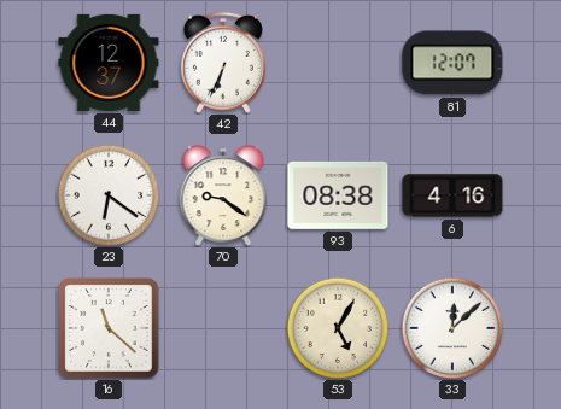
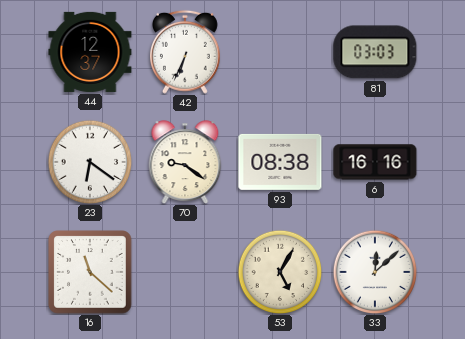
81: 12:07 -> 03:03
6: 4:16 -> 16:16
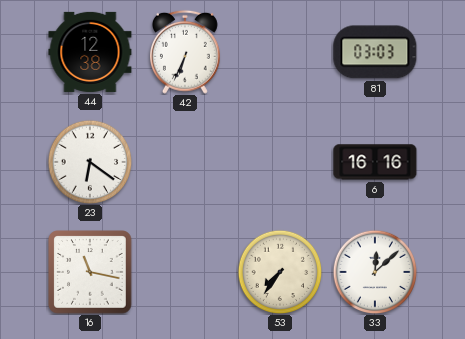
44: 12:37 -> 12:38
70: 9:21 -> none
93: 08:38 -> none
16: 11:22 -> 11:17
53: 5:05 -> 7:36
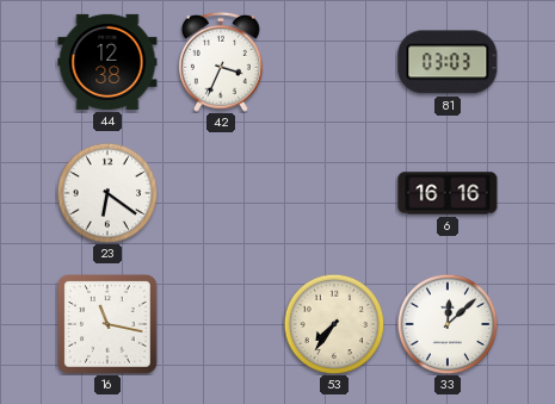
42: 6:34 -> 3:34
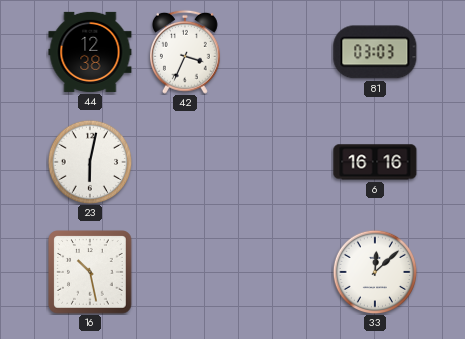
23: 6:21 -> 6:02
16: 11:17 -> 10:28
53: 7:36 -> none
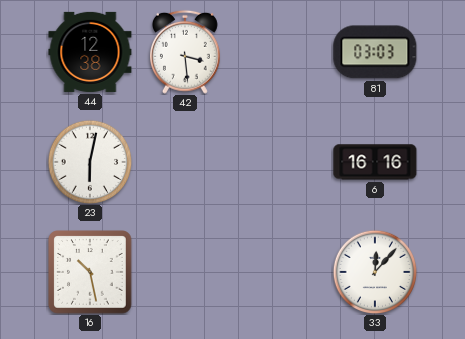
42: 3:34 -> 3:29
33: 12:08 -> 12:07
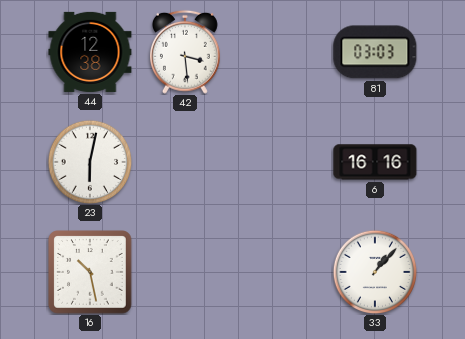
33: 12:07 -> 1:07
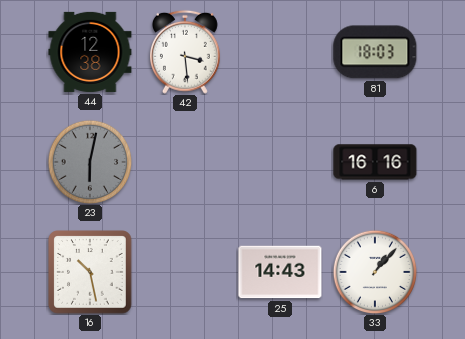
81: 03:03 -> 18:03
23 dial: white -> grey
25: none -> 14:43
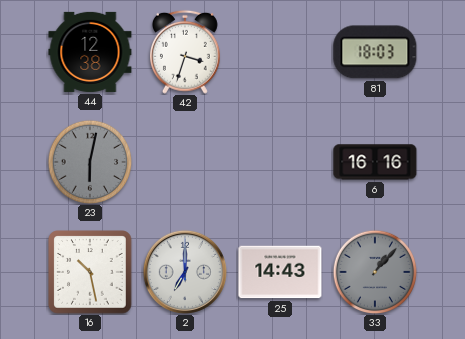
42: 3:29 -> 3:33
2: none -> 7:00
33 dial: white -> grey
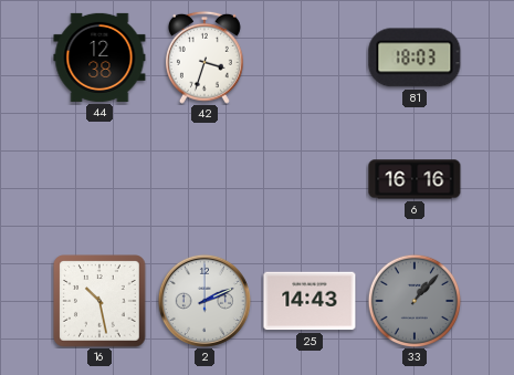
23: 6:02 -> none
2: 7:00 -> 2:11
